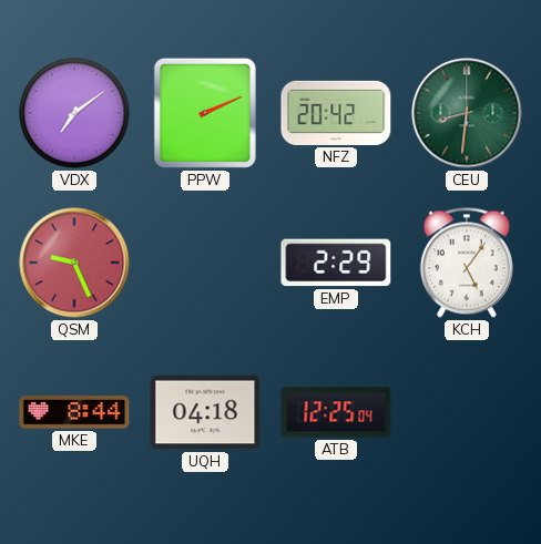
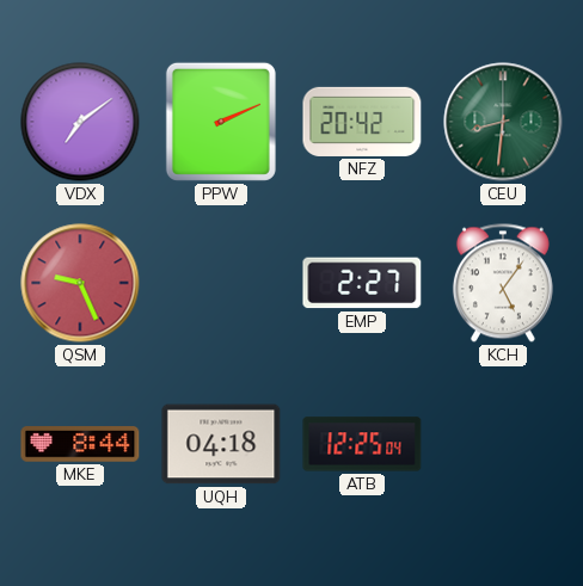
EMP: 2:29 -> 2:27
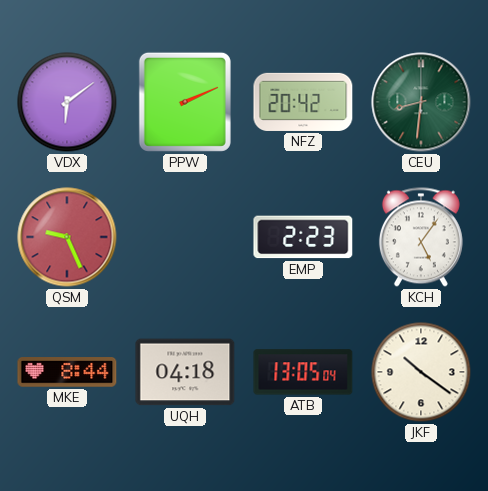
VDX: 7:09 -> 6:09
EMP: 2:27 -> 2:23
ATB: 12:25 -> 13:05
JKF: none -> 10:21
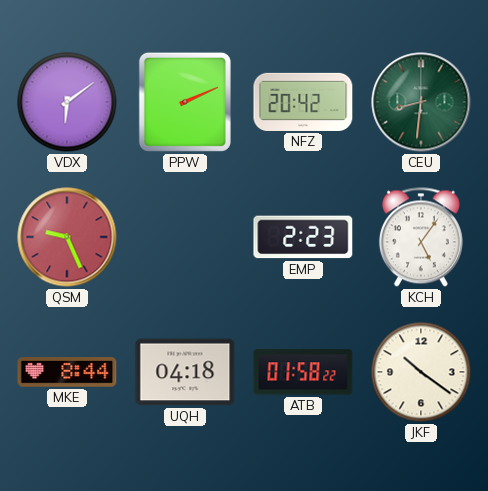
ATB: 13:05 -> 01:58
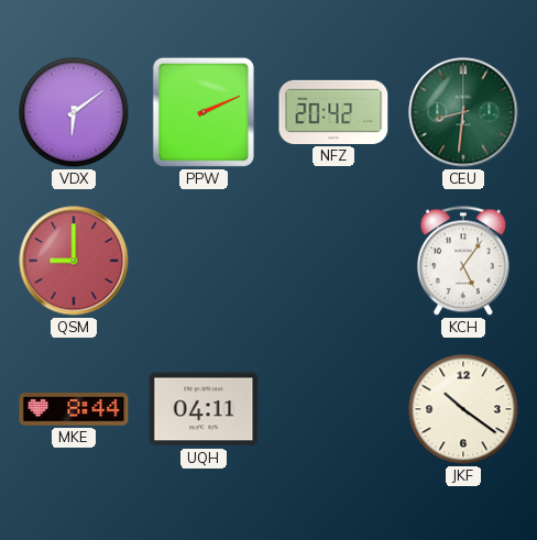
QSM: 9:26 -> 9:00
EMP: 2:23 -> none
UQH: 04:18 -> 04:11
ATB: 01:58 -> none
